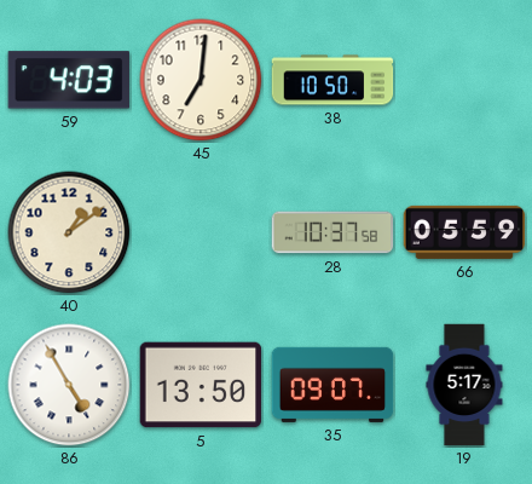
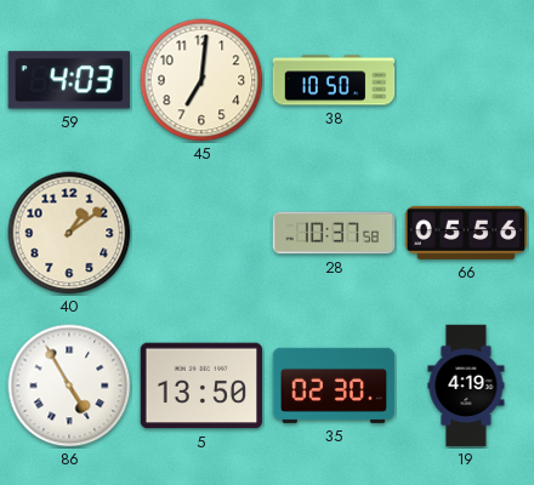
66: 05:59 -> 05:56
35: 09:07 -> 02:30
19: 5:17 -> 4:19
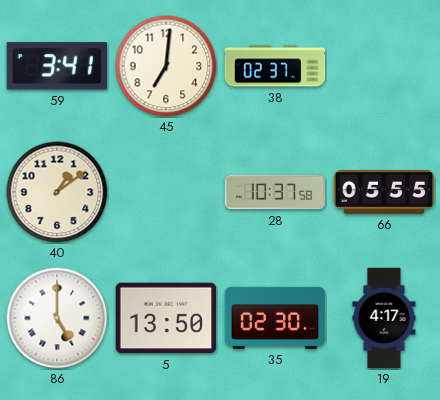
59: 4:03 -> 3:41
38: 10:50 -> 02:37
66: 05:56 -> 05:55
86: 4:55 -> 5:00
19: 4:19 -> 4:17
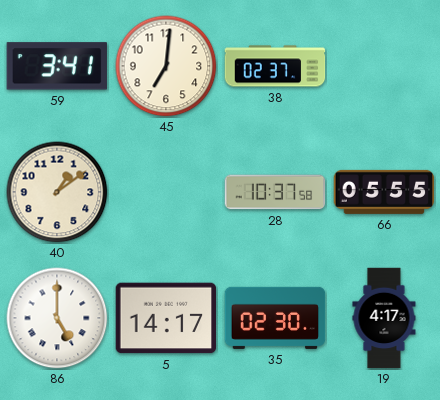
5: 13:50 -> 14:17
